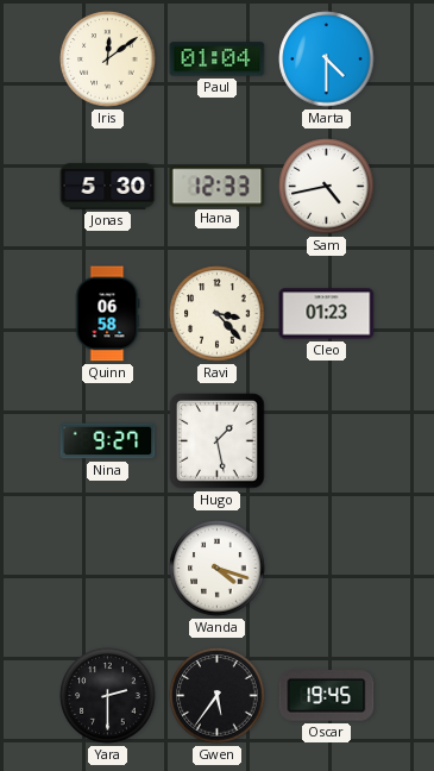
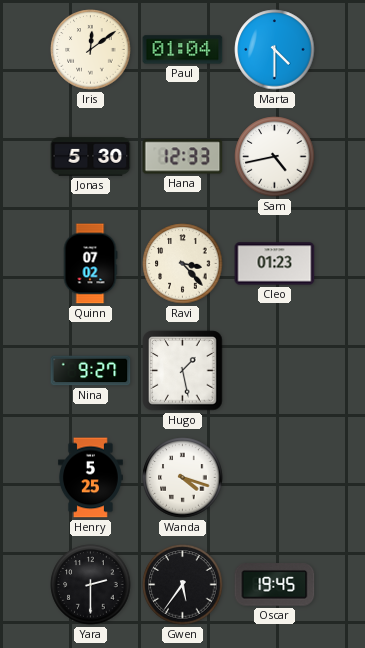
Quinn: 06:58 -> 07:02
Henry: none -> 5:25
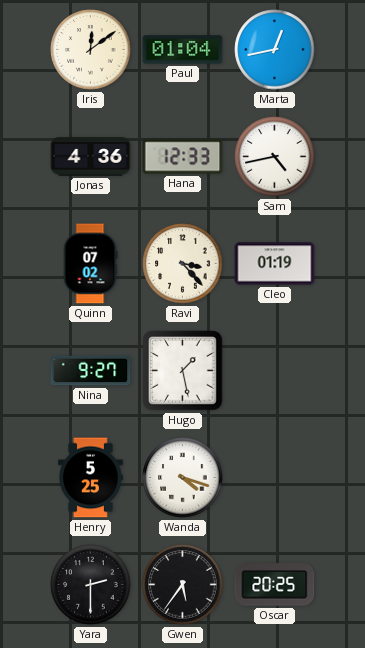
Marta: 4:30 -> 12:43
Jonas: 5:30 -> 4:36
Cleo: 01:23 -> 01:19
Oscar: 19:45 -> 20:25
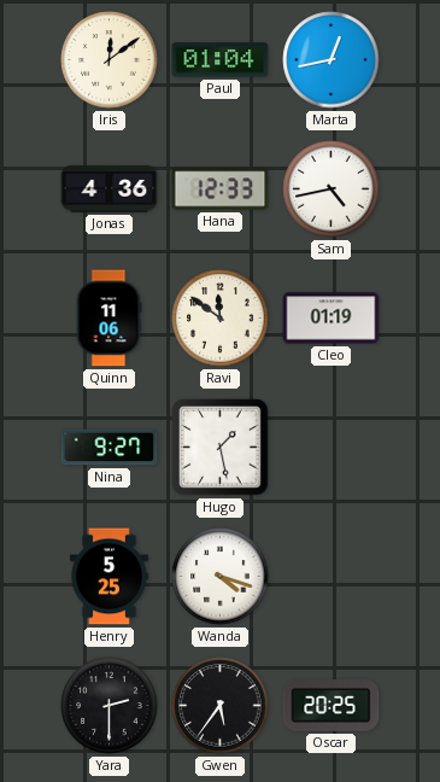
Quinn: 07:02 -> 11:06
Ravi: 3:23 -> 11:51
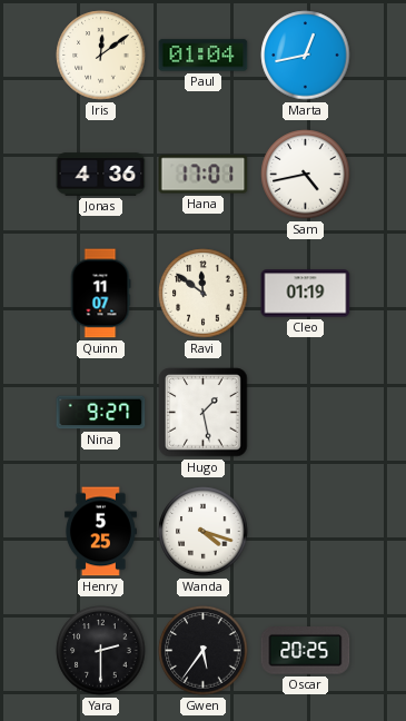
Hana: 12:33 -> 17:01
Quinn: 11:06 -> 11:07
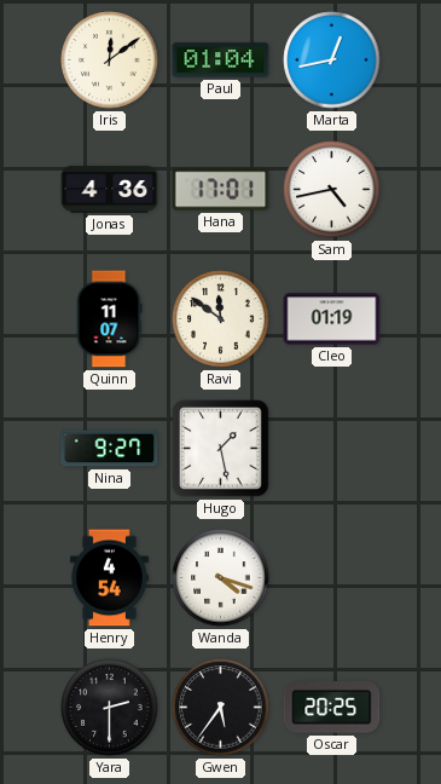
Henry: 5:25 -> 4:54
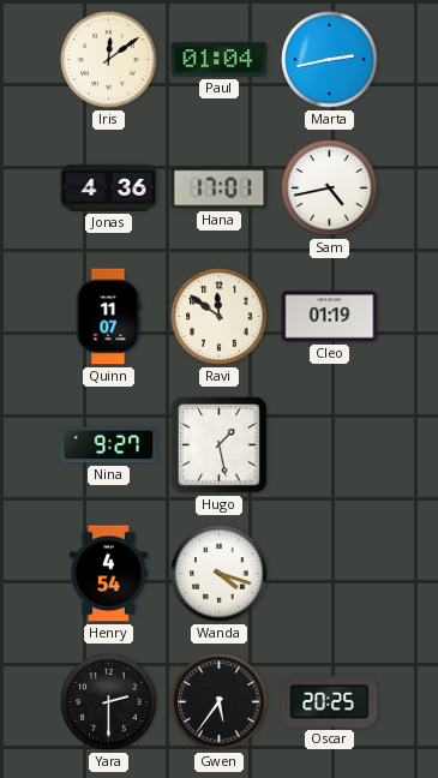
Marta: 12:43 -> 2:43
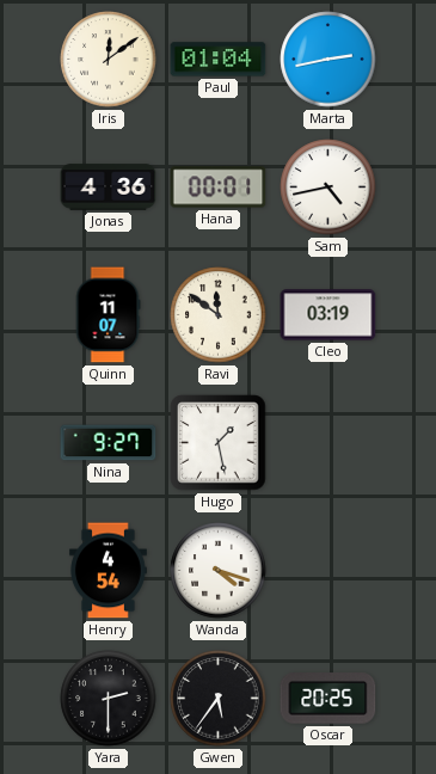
Hana: 17:01 -> 00:01
Cleo: 01:19 -> 03:19
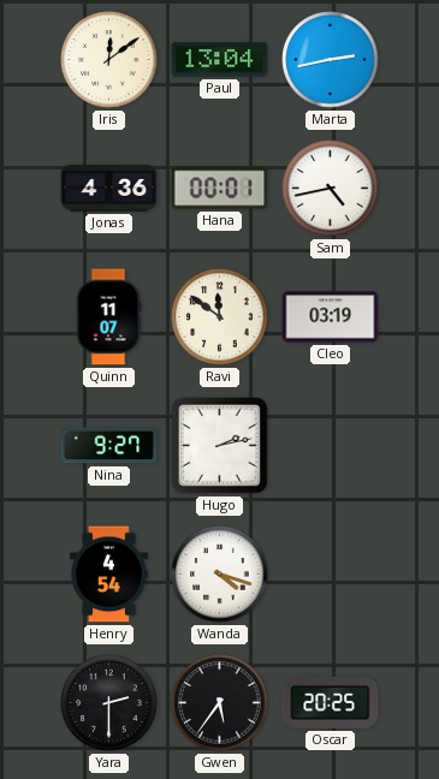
Paul: 01:04 -> 13:04
Hugo: 1:28 -> 2:13
